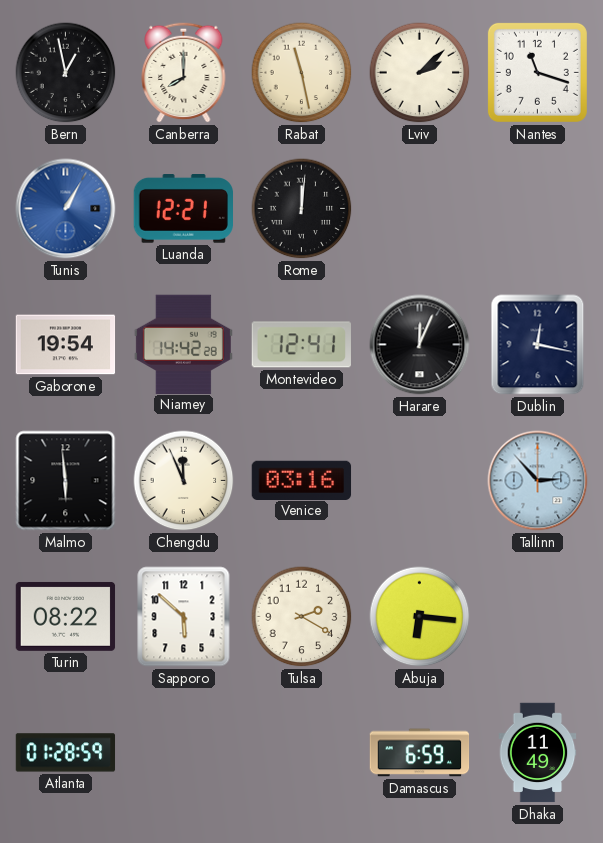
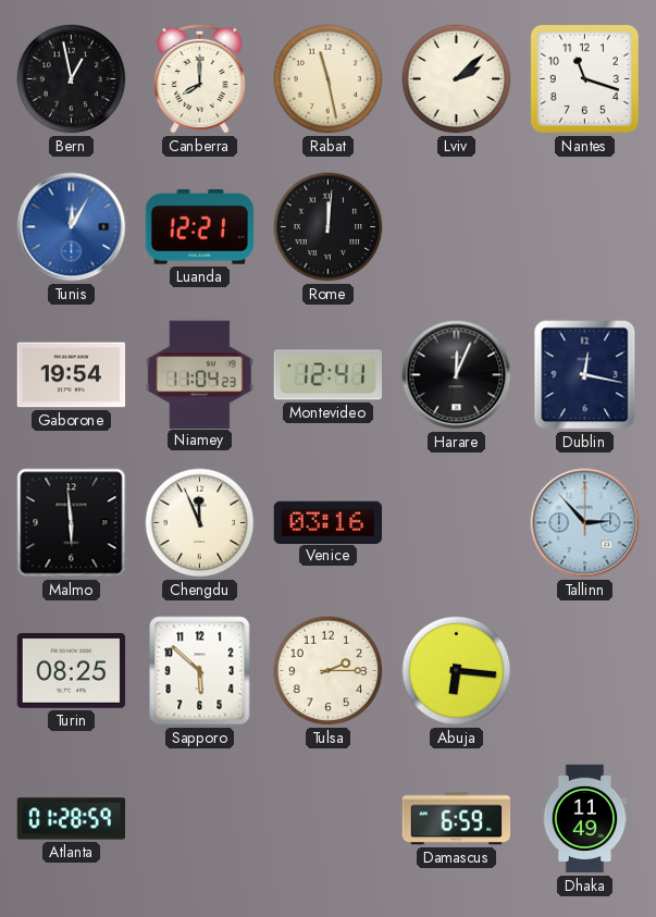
Tunis: 1:05 -> 12:05
Niamey: 14:42 -> 11:04
Turin: 08:22 -> 08:25
Tulsa: 2:20 -> 2:15
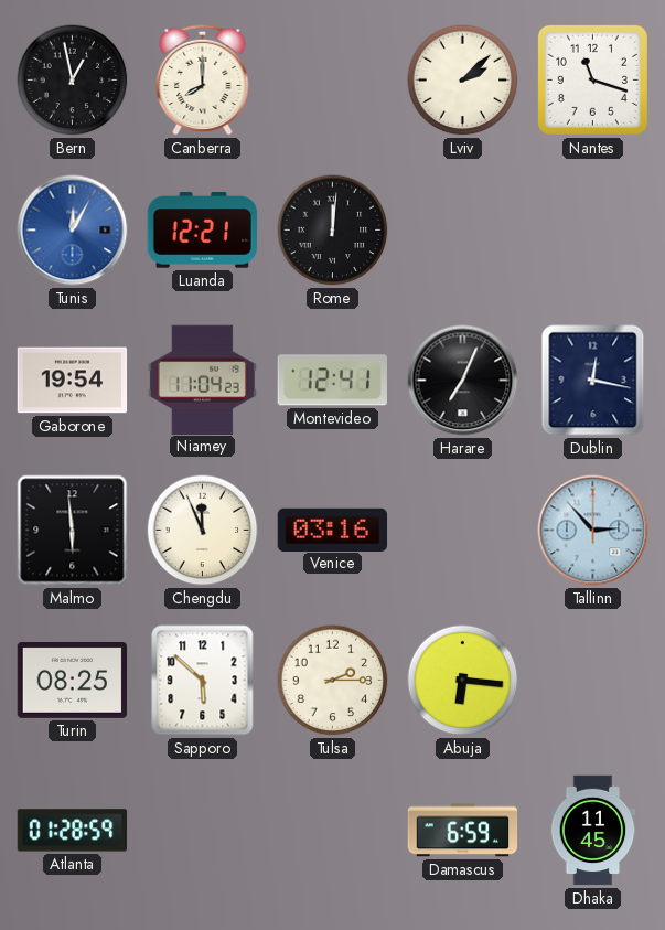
Rabat: 11:28 -> none
Harare: 12:04 -> 7:04
Dhaka: 11:49 -> 11:45
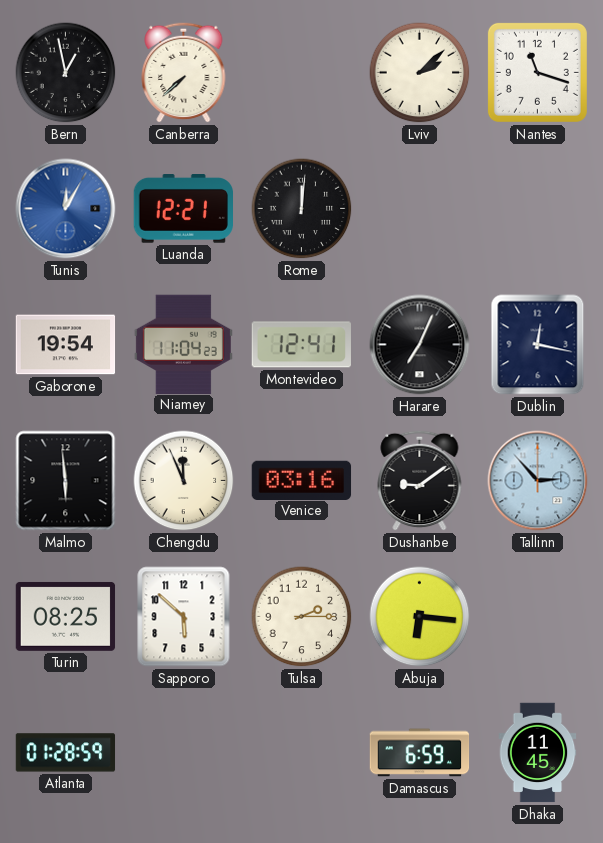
Canberra: 8:00 -> 7:38
Dushanbe: none -> 9:09
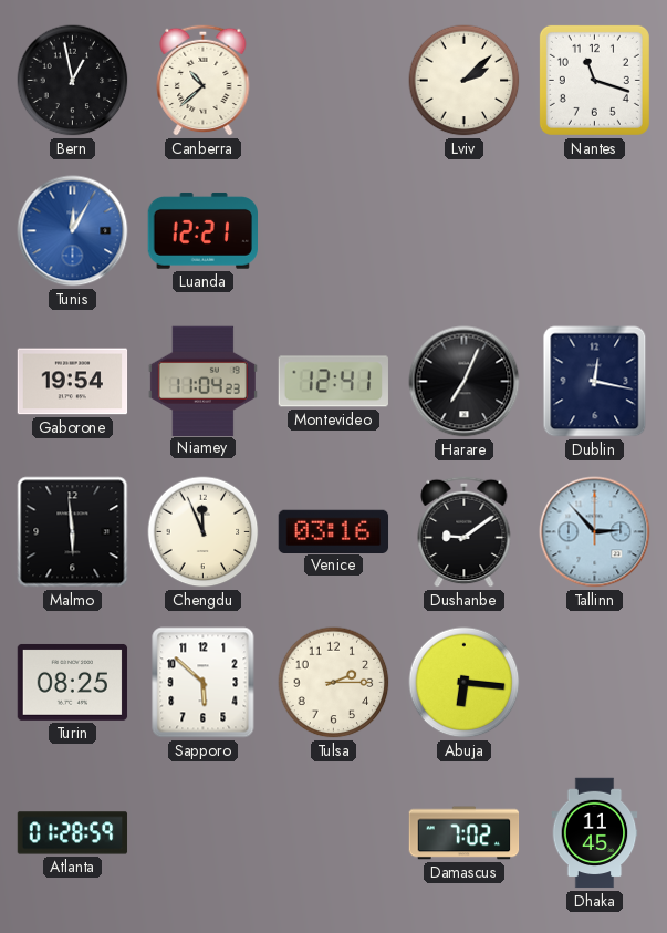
Canberra: 7:38 -> 10:38
Rome: 12:01 -> none
Damascus: 6:59 -> 7:02
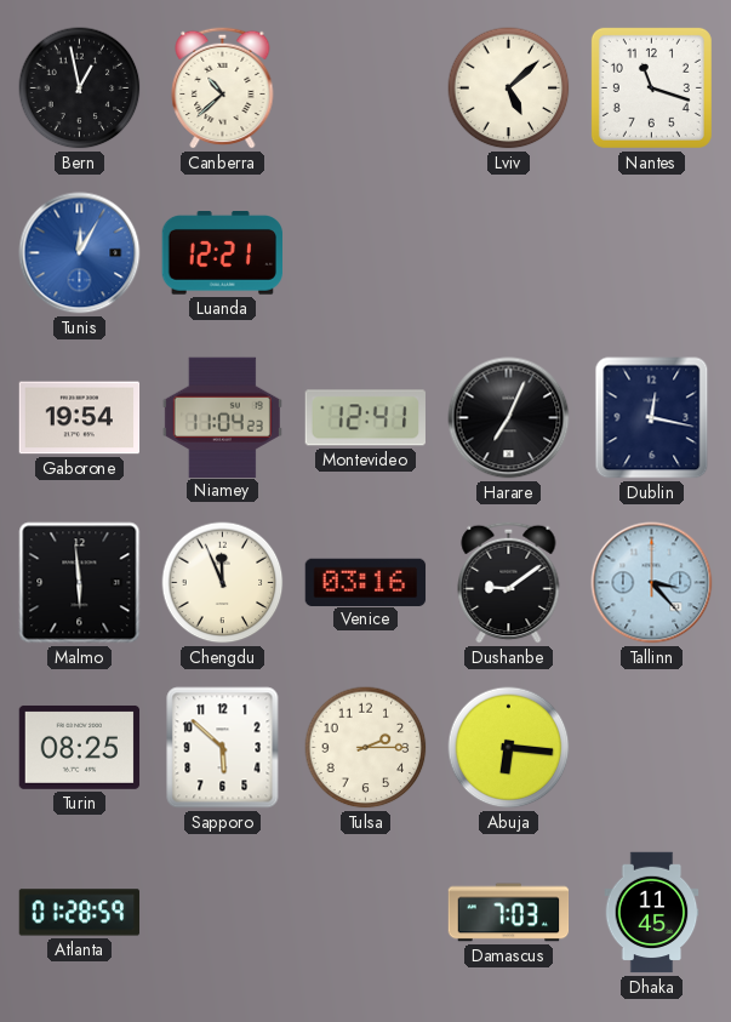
Lviv: 2:08 -> 5:08
Tallinn: 2:53 -> 3:23
Damascus: 7:02 -> 7:03
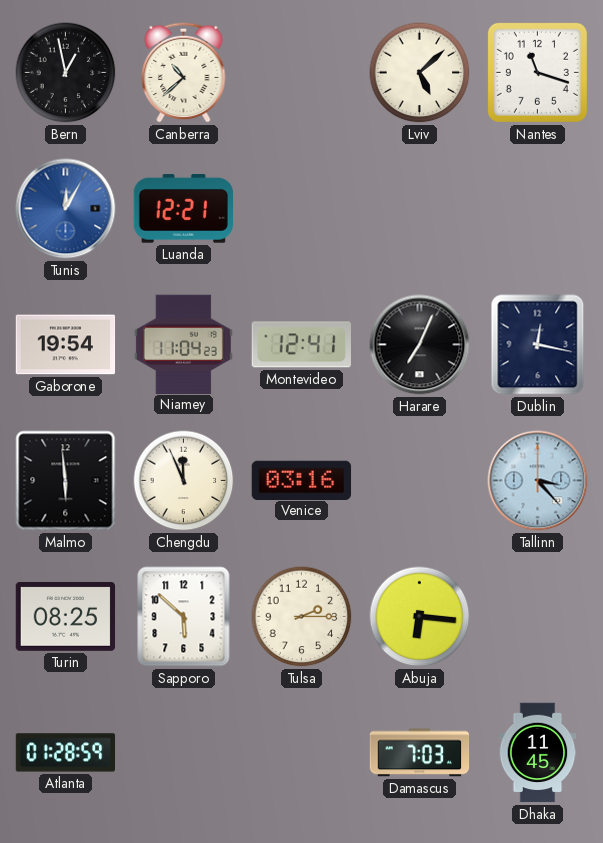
Dushanbe: 9:09 -> none
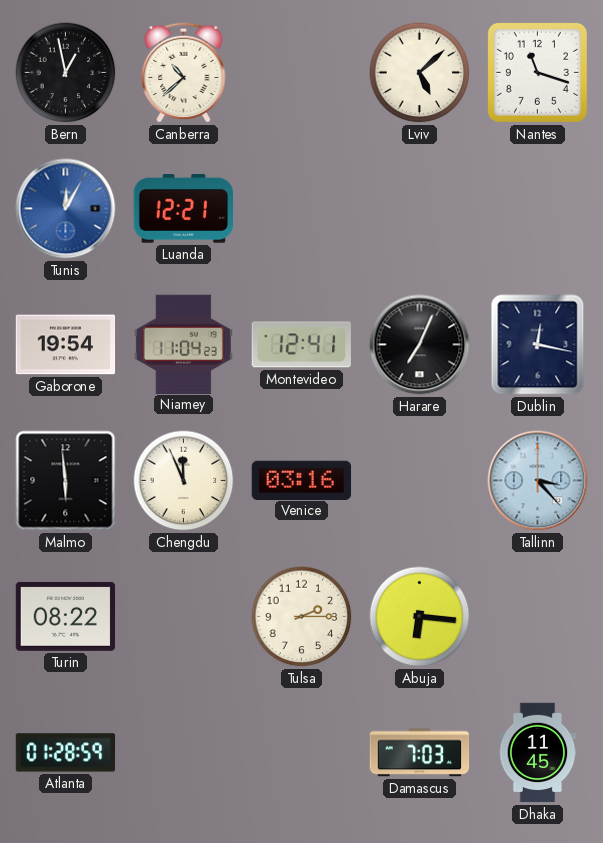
Turin: 08:25 -> 08:22
Sapporo: 5:52 -> none
